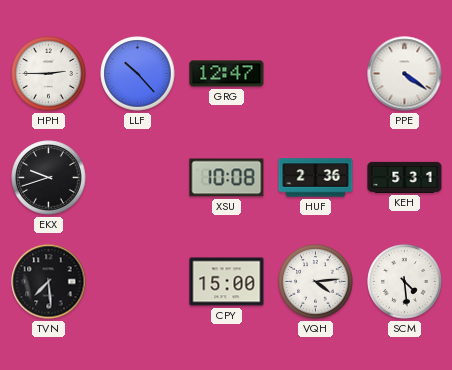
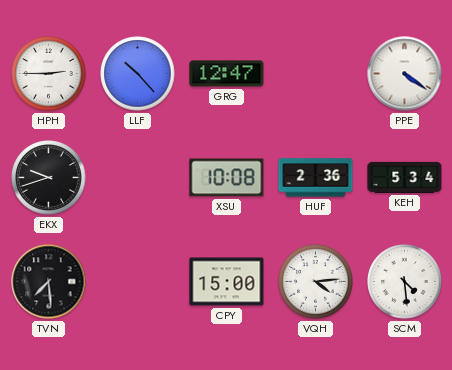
KEH: 5:31 -> 5:34
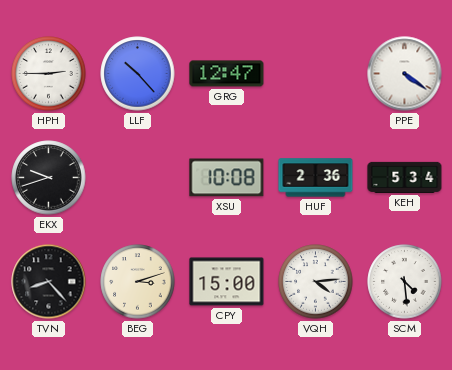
TVN: 7:29 -> 8:23
BEG: none -> 3:12
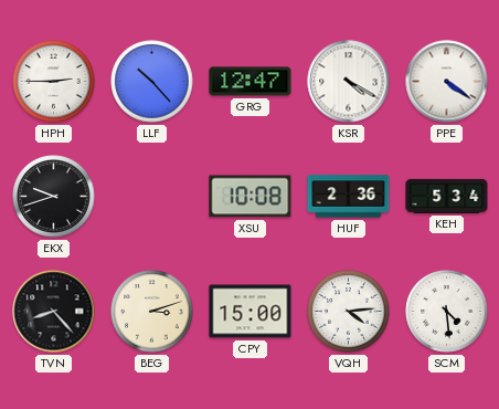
KSR: none -> 4:20
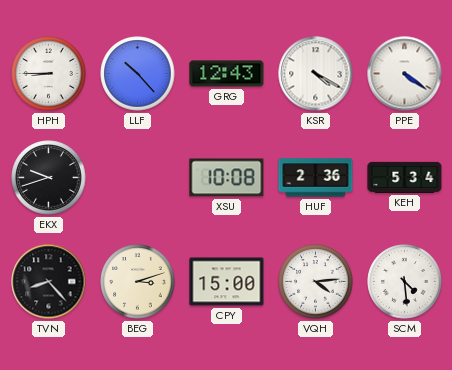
HPH: 2:45 -> 8:45
GRG: 12:47 -> 12:43
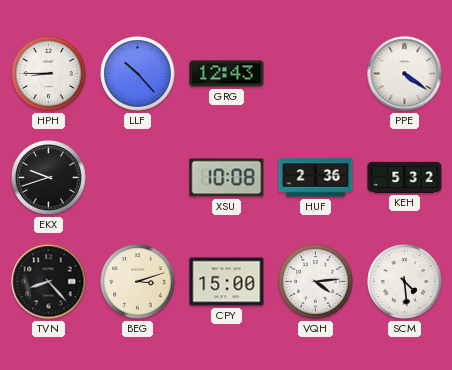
KSR: 4:20 -> none
KEH: 5:34 -> 5:32
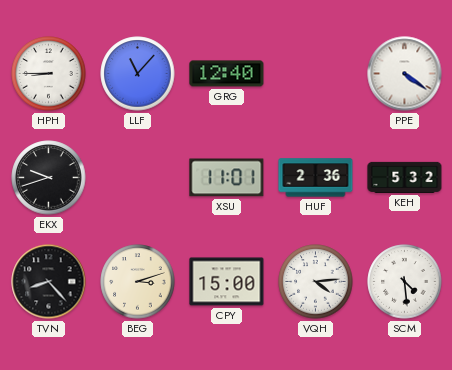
LLF: 10:23 -> 11:07
GRG: 12:43 -> 12:40
XSU: 10:08 -> 11:01
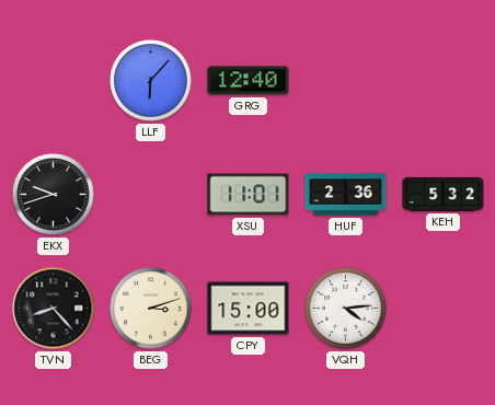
HPH: 8:45 -> none
LLF: 11:07 -> 6:07
PPE: 4:21 -> none
SCM: 4:29 -> none
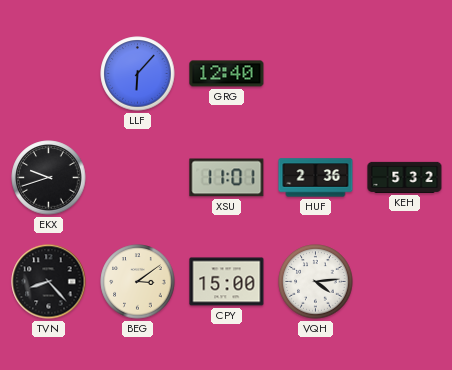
BEG: 3:12 -> 3:09
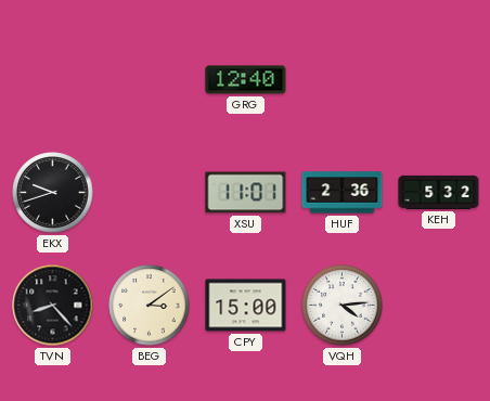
LLF: 6:07 -> none
